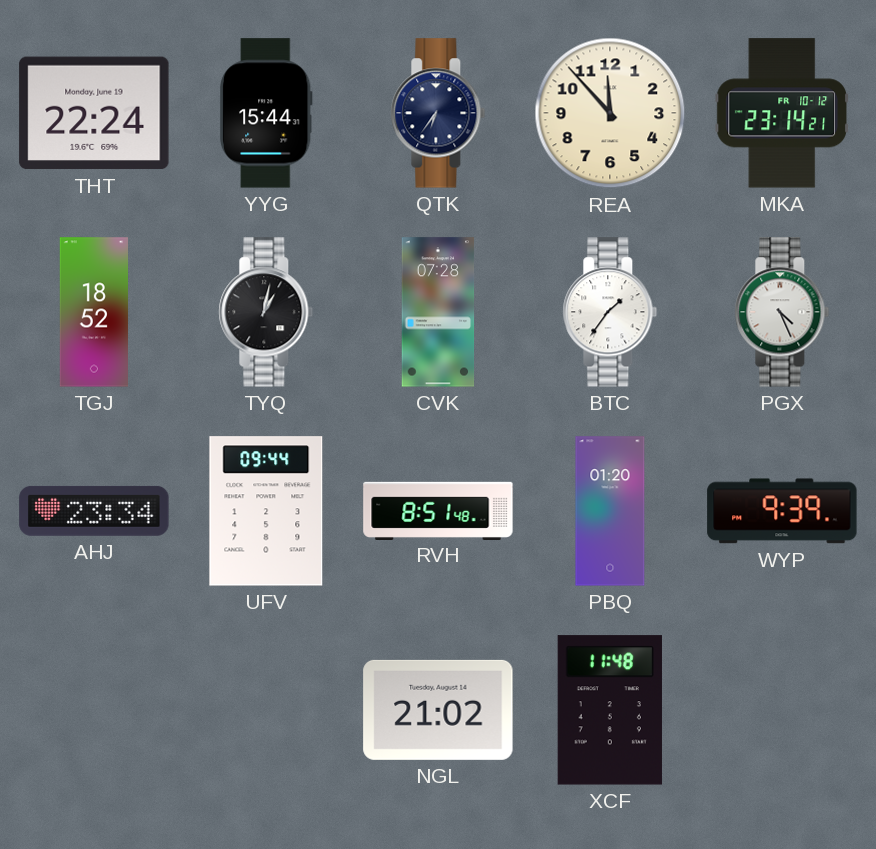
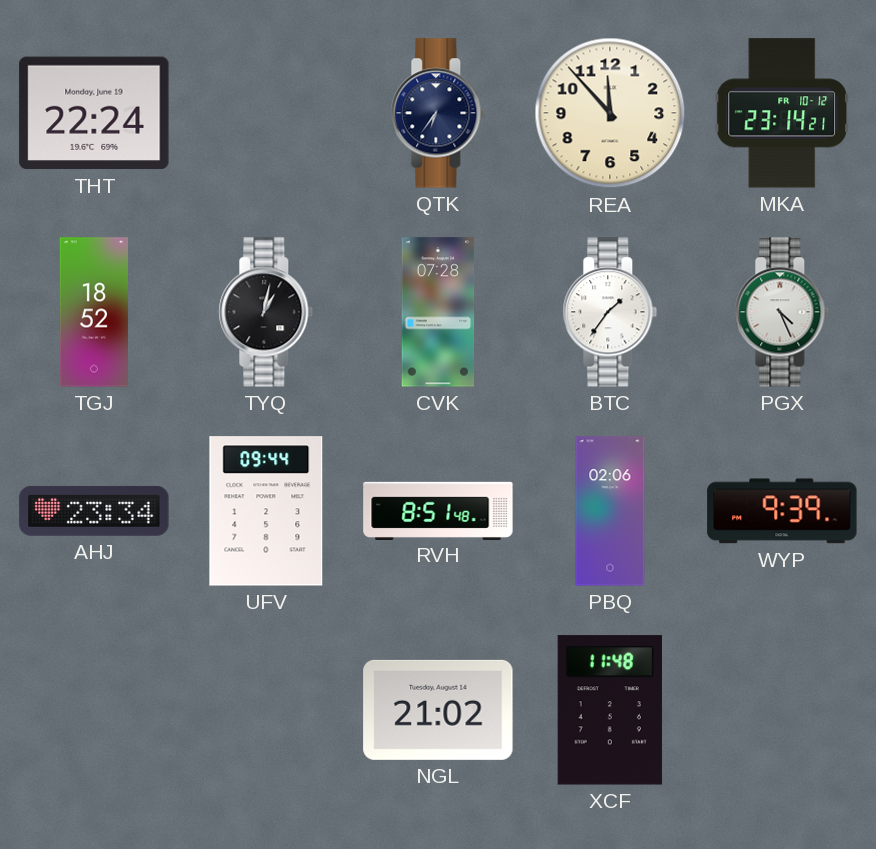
YYG: 15:44 -> none
PBQ: 01:20 -> 02:06
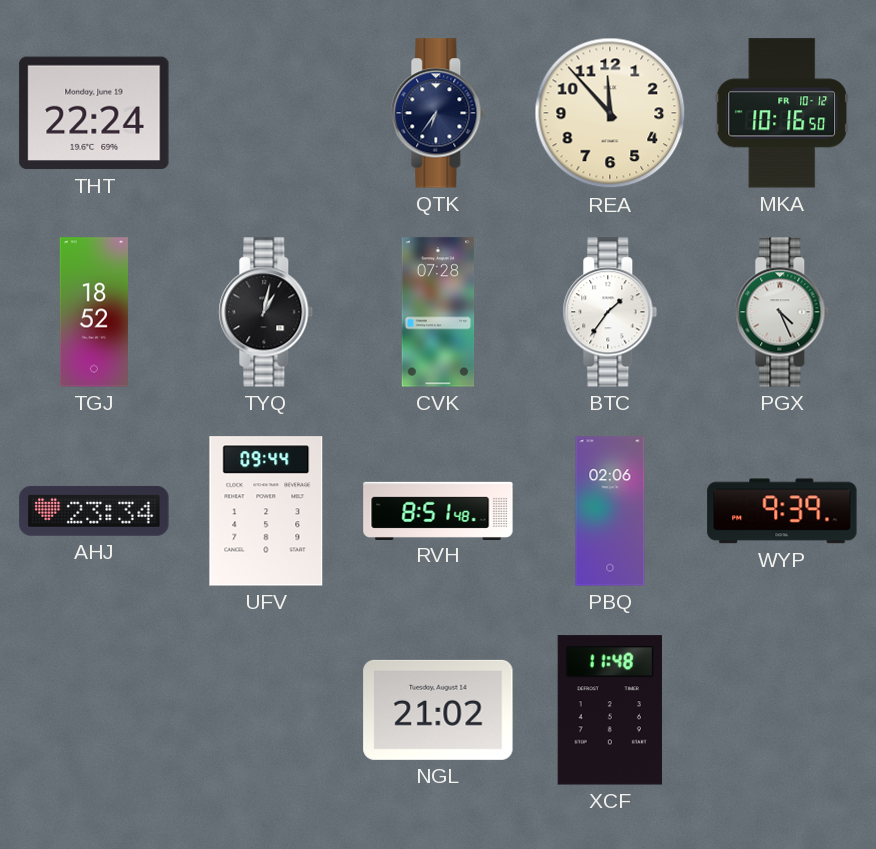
MKA: 23:14 -> 10:16
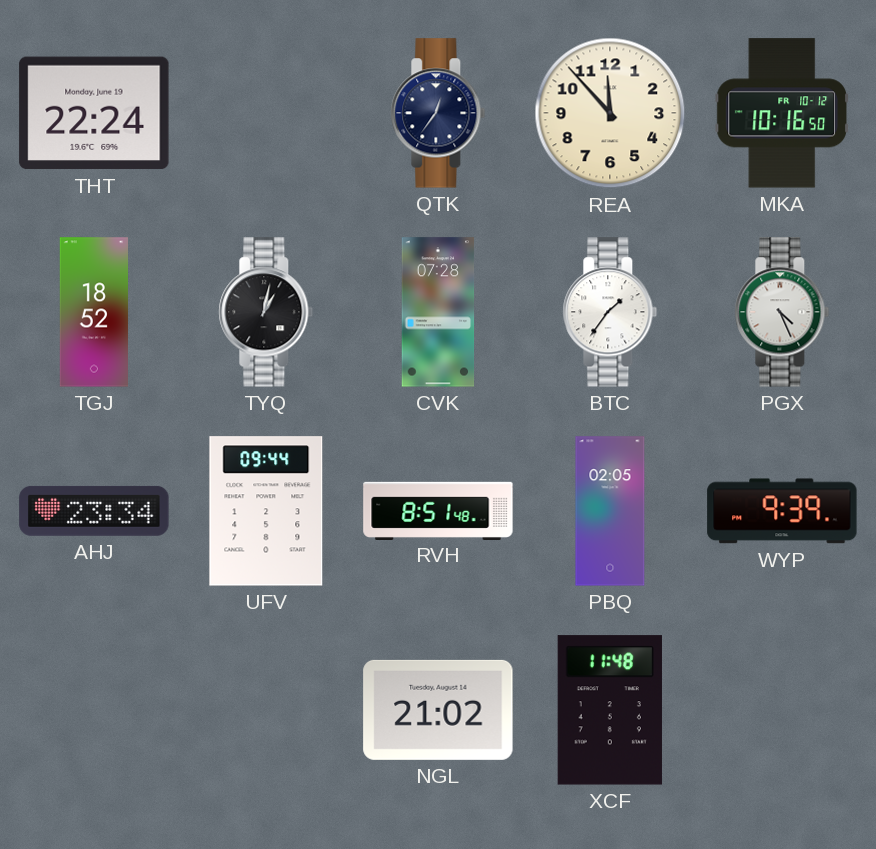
QTK: 6:36 -> 12:36
PBQ: 02:06 -> 02:05
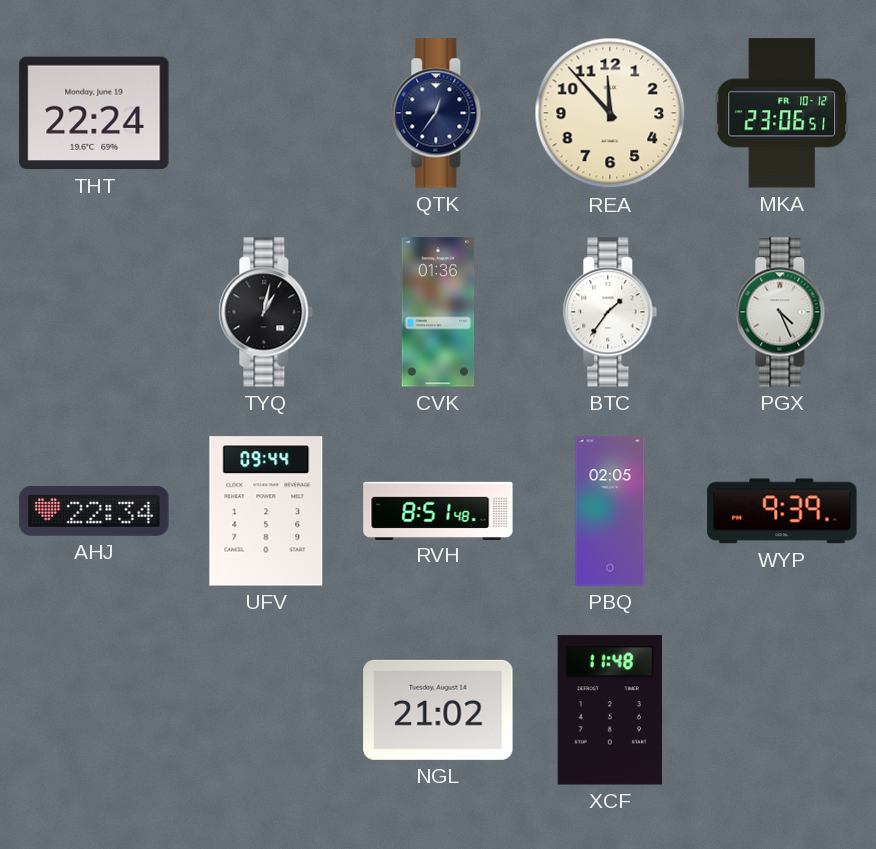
MKA: 10:16 -> 23:06
TGJ: 18:52 -> none
CVK: 07:28 -> 01:36
AHJ: 23:34 -> 22:34
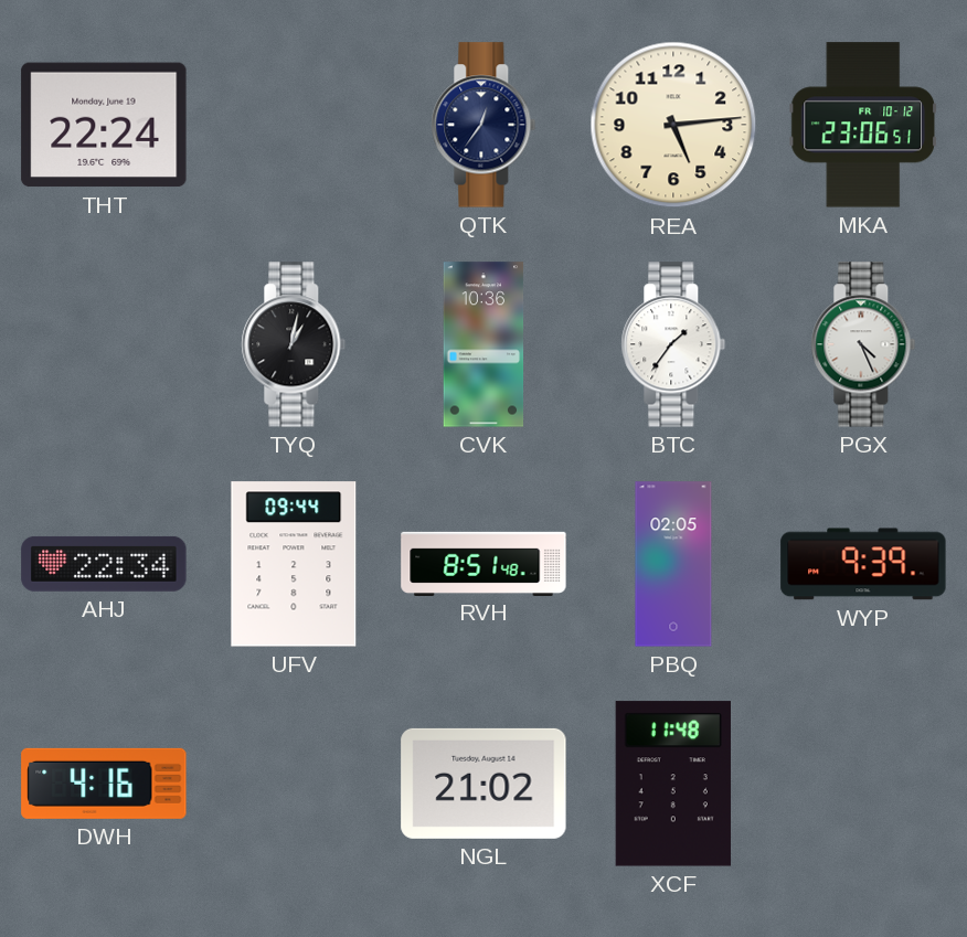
REA: 11:53 -> 5:14
CVK: 01:36 -> 10:36
DWH: none -> 4:16
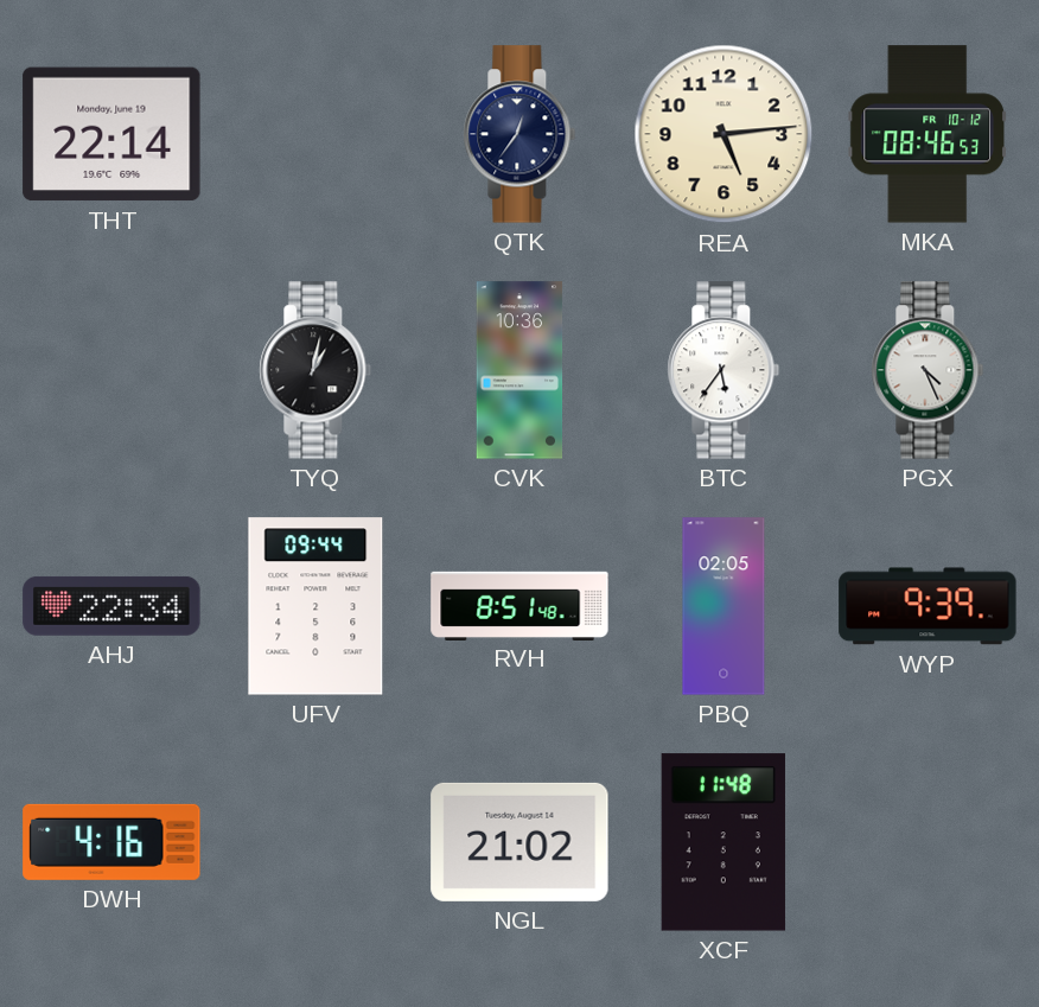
THT: 22:24 -> 22:14
MKA: 23:06 -> 08:46
BTC: 1:36 -> 5:36
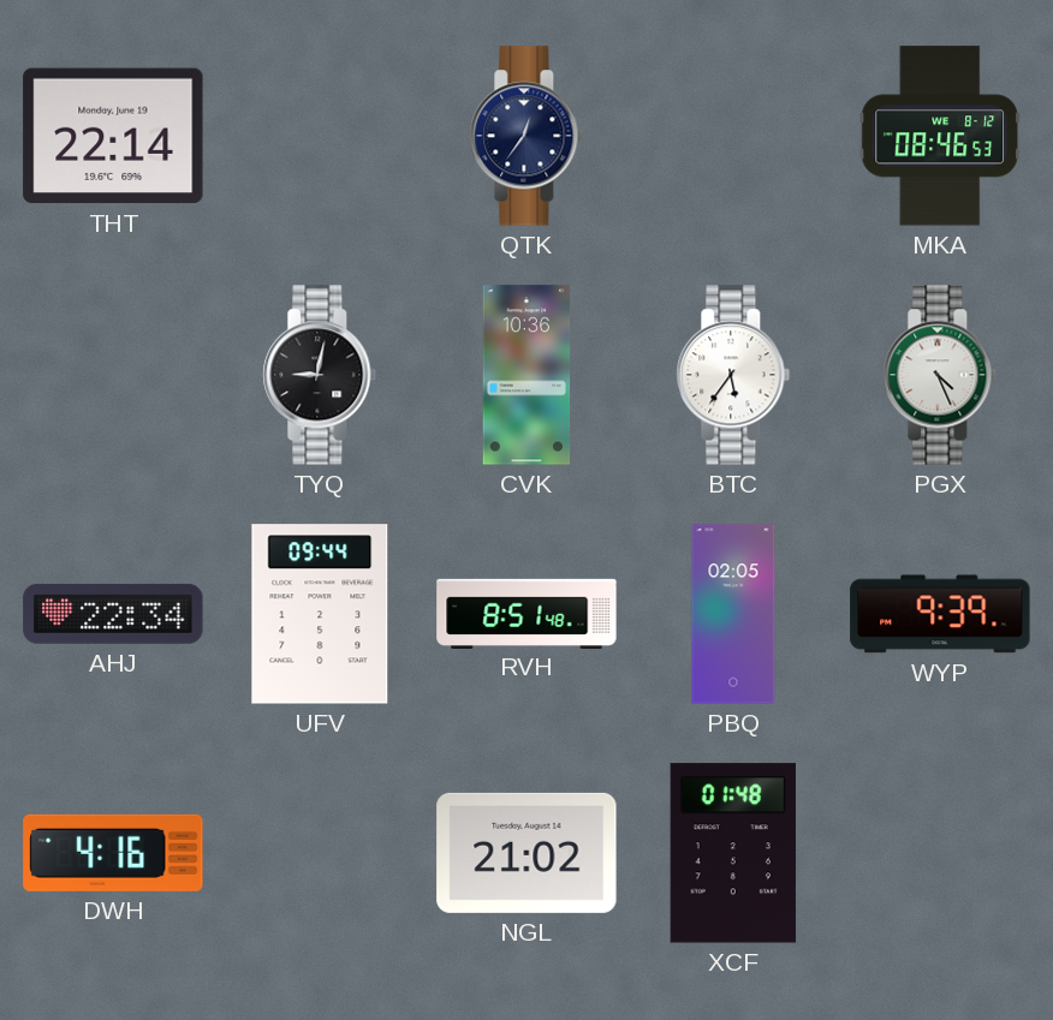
REA: 5:14 -> none
MKA date: FR 10-12 -> WE 8-12
TYQ: 1:02 -> 9:02
XCF: 11:48 -> 01:48
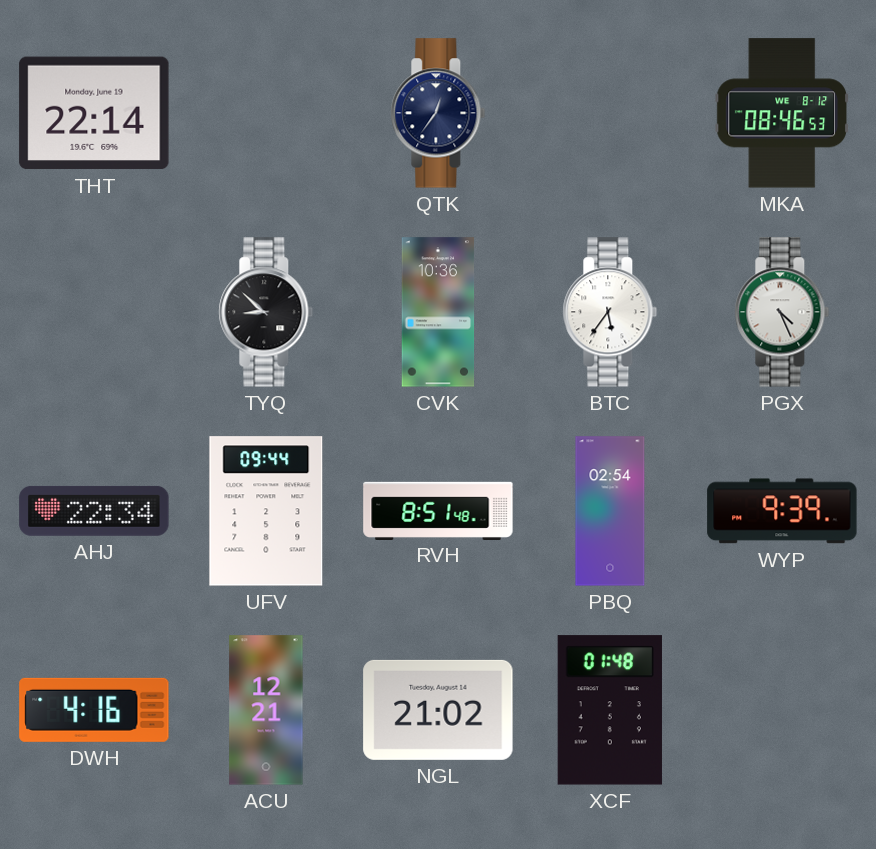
TYQ: 9:02 -> 8:52
PBQ: 02:05 -> 02:54
ACU: none -> 12:21
